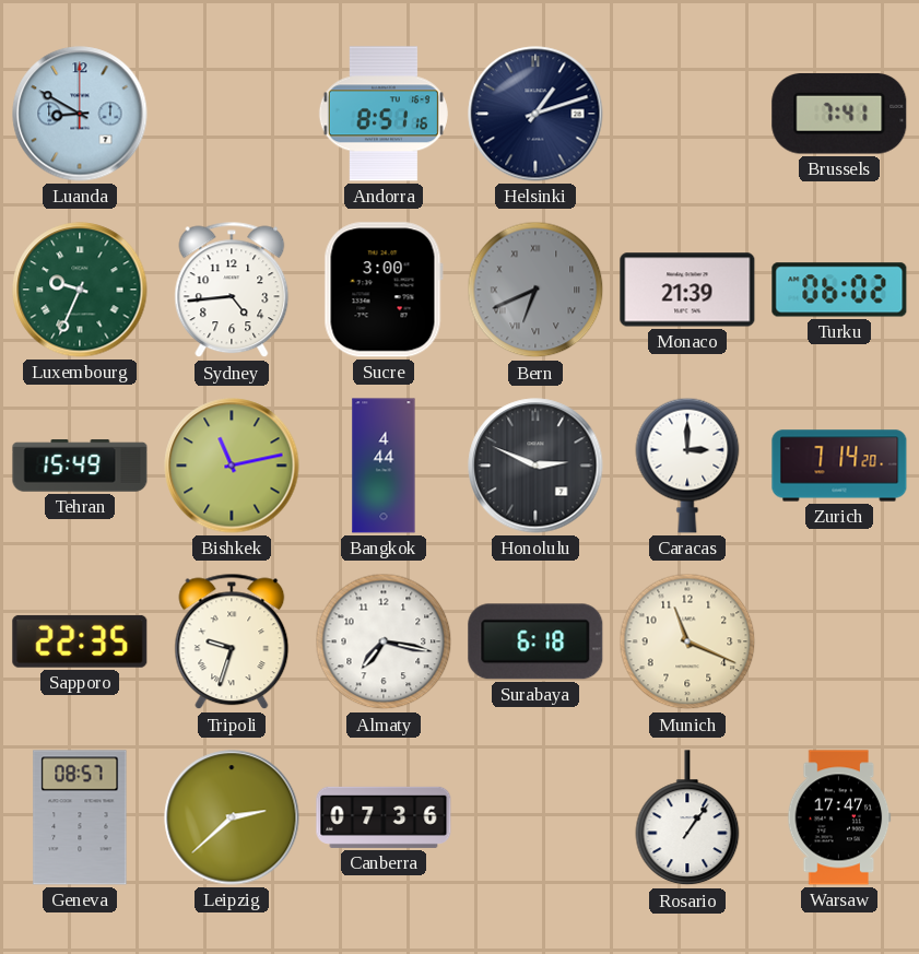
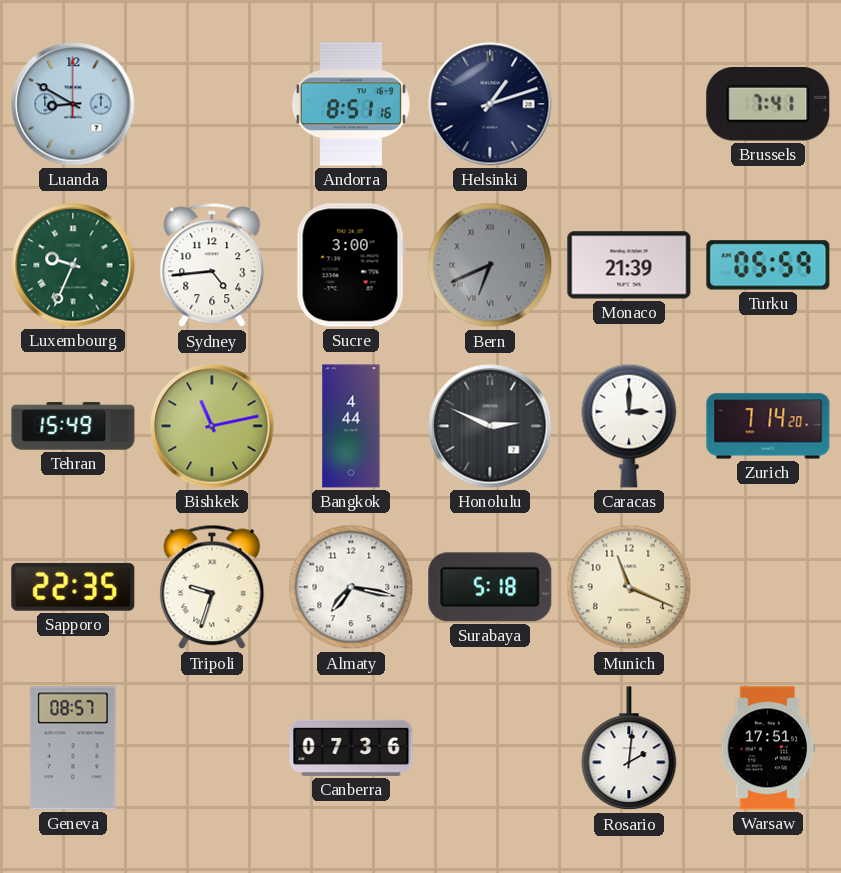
Turku: 06:02 -> 05:59
Surabaya: 6:18 -> 5:18
Leipzig: 2:38 -> none
Rosario: 1:06 -> 2:01
Warsaw: 17:47 -> 17:51
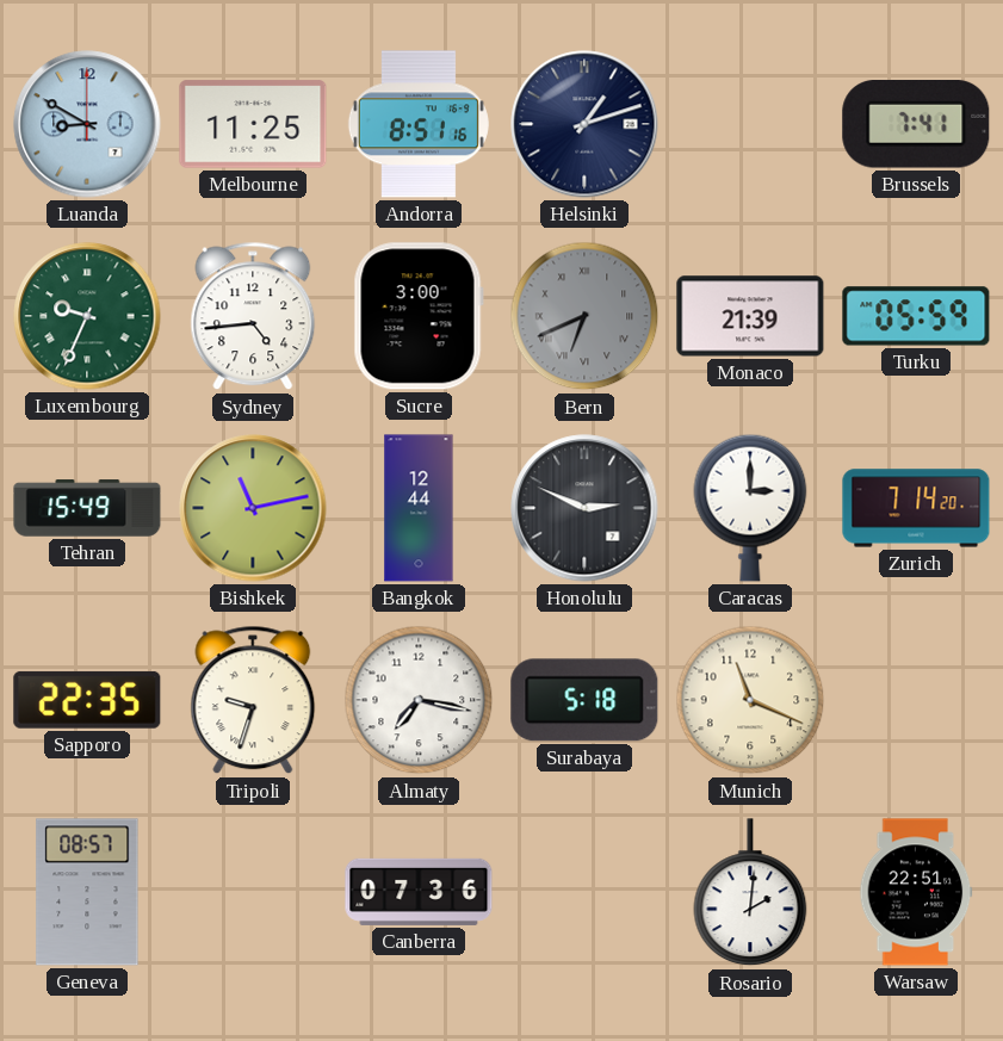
Melbourne: none -> 11:25
Bangkok: 4:44 -> 12:44
Warsaw: 17:51 -> 22:51
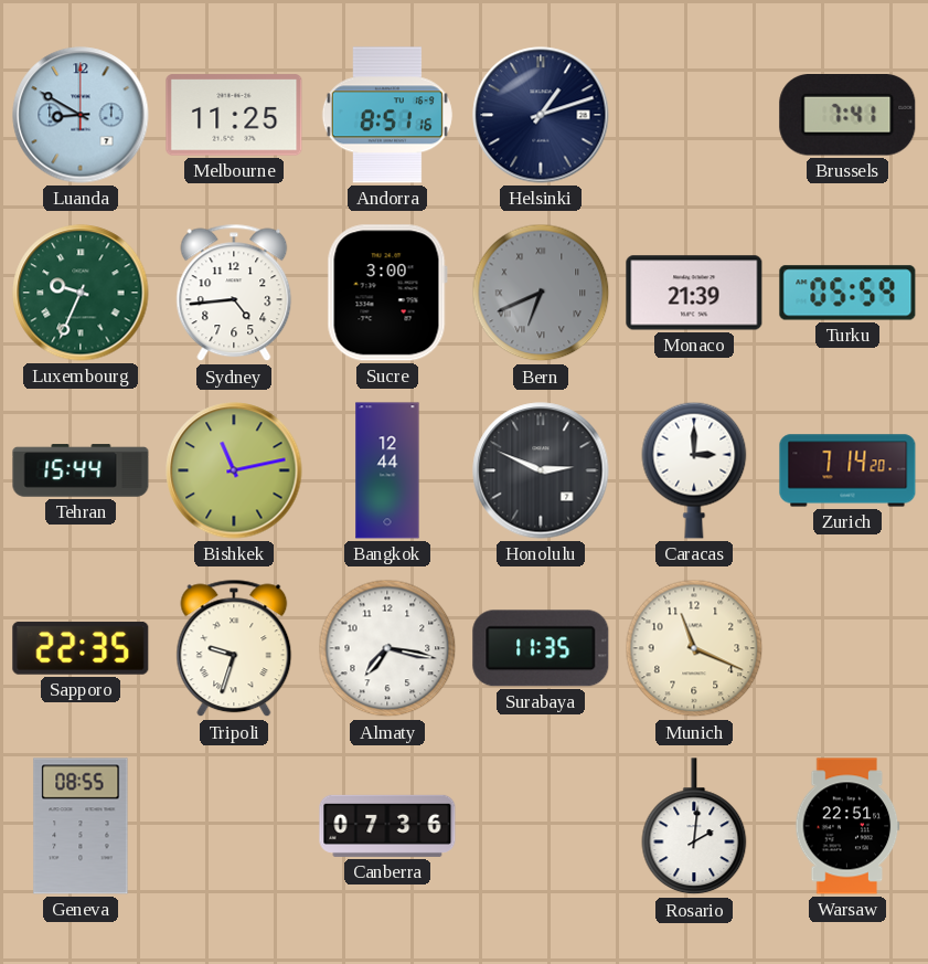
Tehran: 15:49 -> 15:44
Surabaya: 5:18 -> 11:35
Geneva: 08:57 -> 08:55
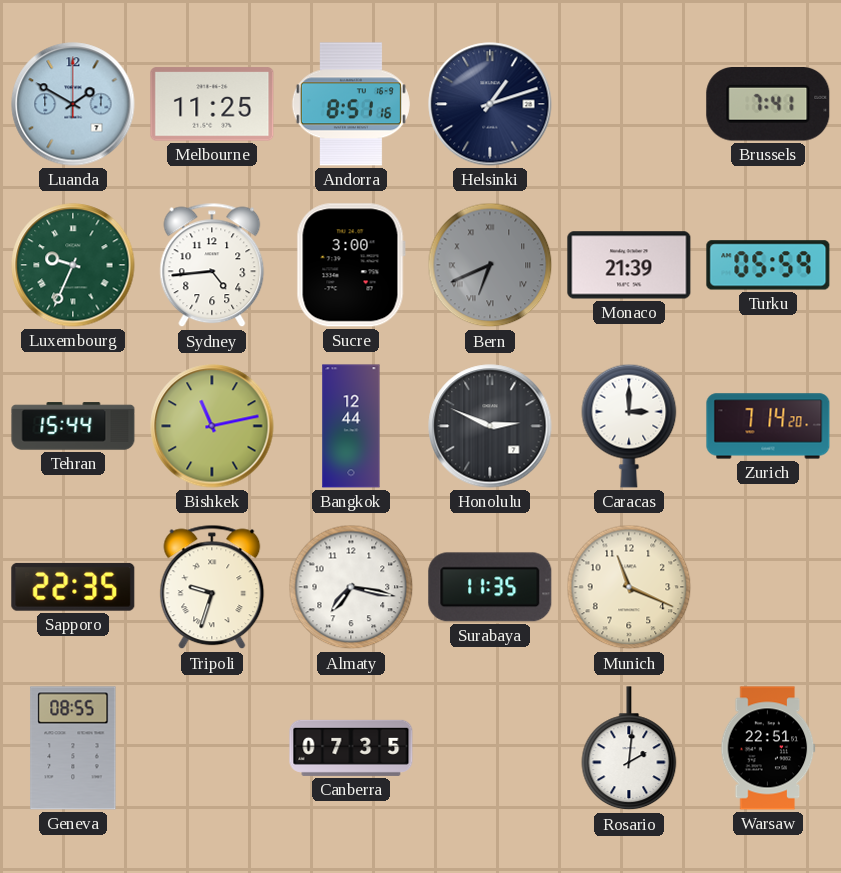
Luanda: 8:50 -> 1:50
Canberra: 07:36 -> 07:35
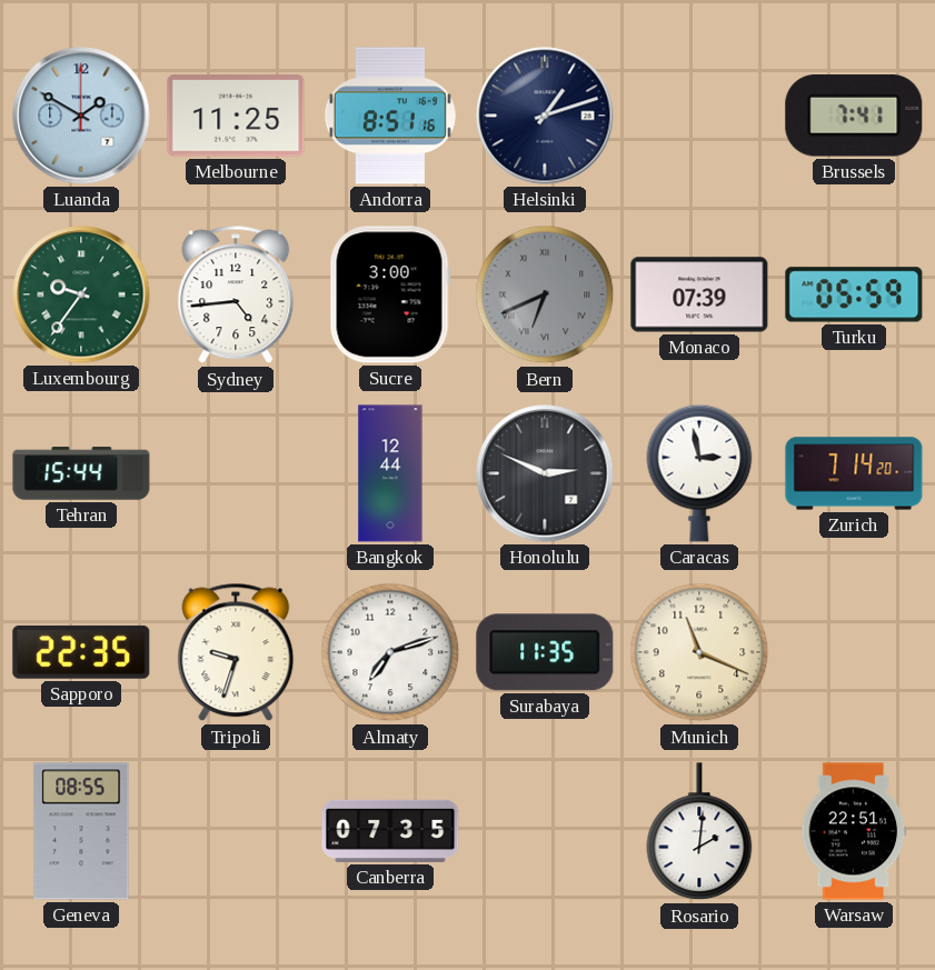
Luxembourg: 9:34 -> 9:36
Monaco: 21:39 -> 07:39
Bishkek: 11:13 -> none
Caracas: 3:00 -> 2:58
Almaty: 7:17 -> 7:12
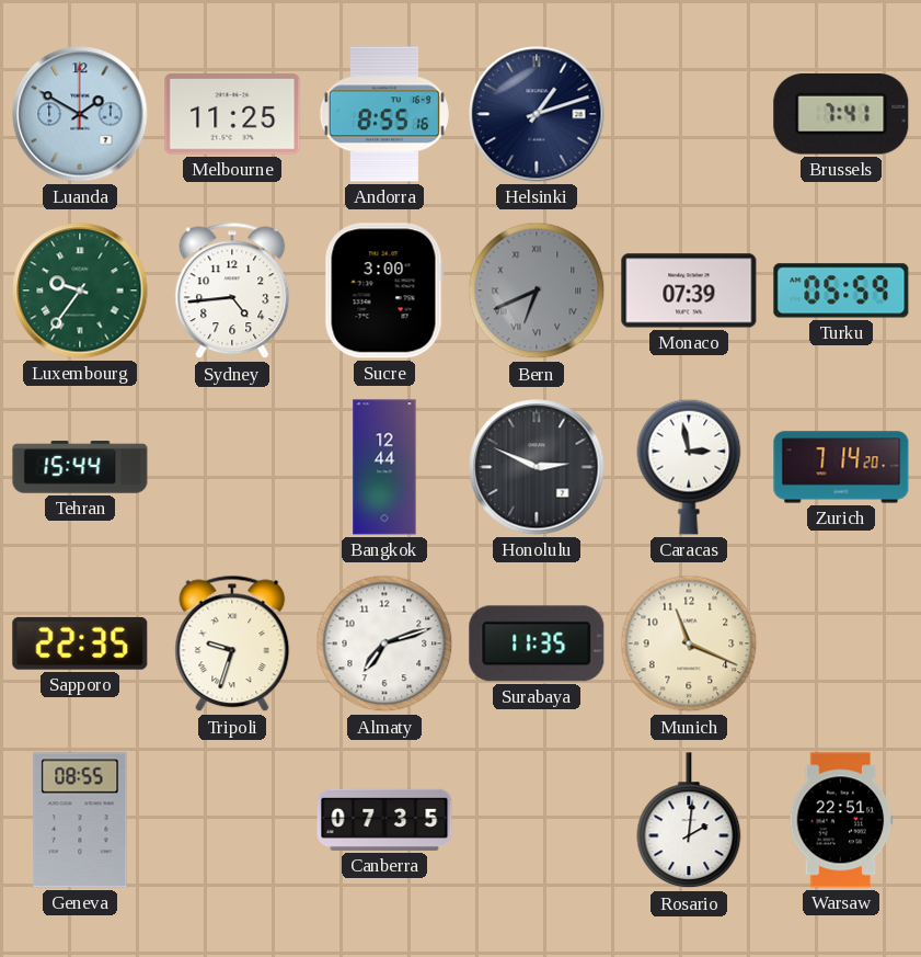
Andorra: 8:51 -> 8:55
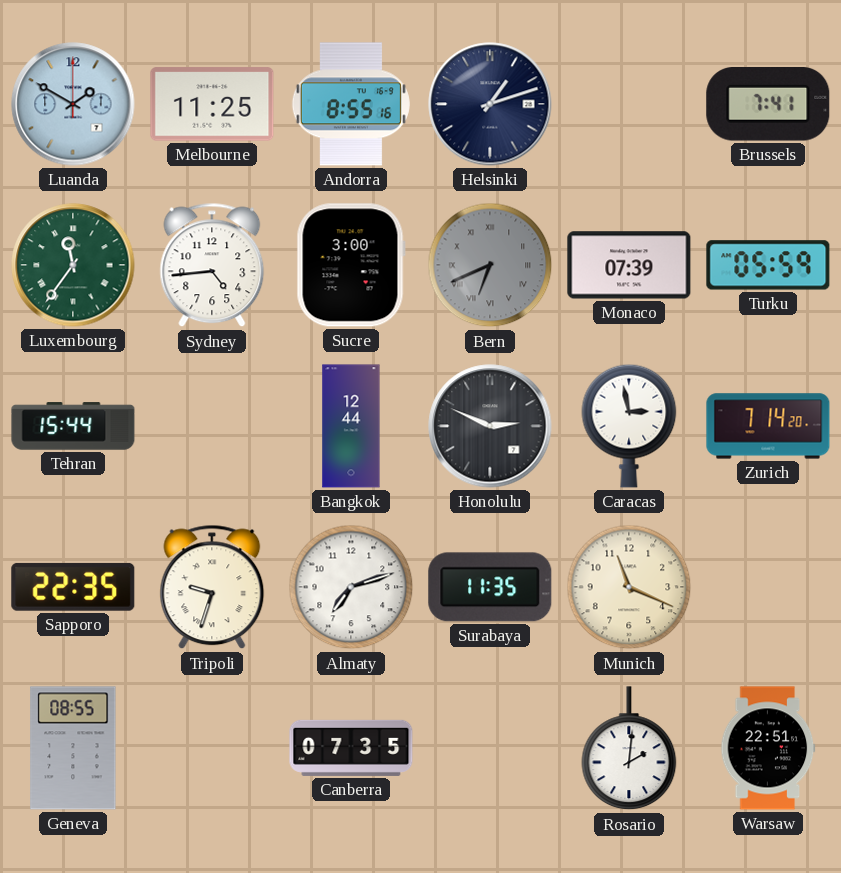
Luxembourg: 9:36 -> 11:36
